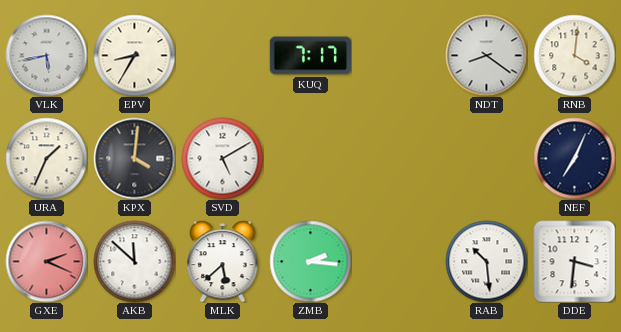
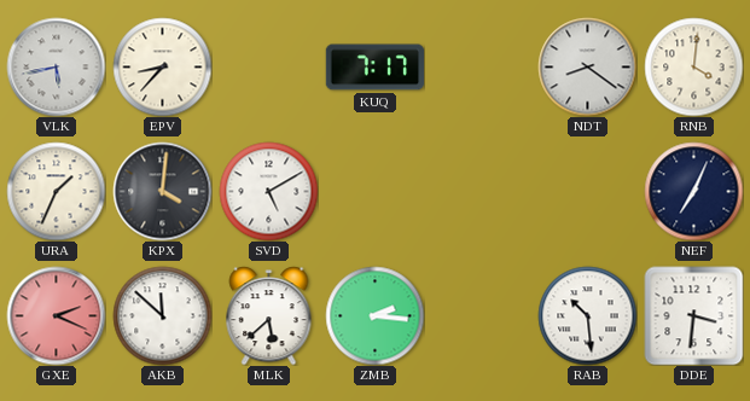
EPV: 8:35 -> 8:37
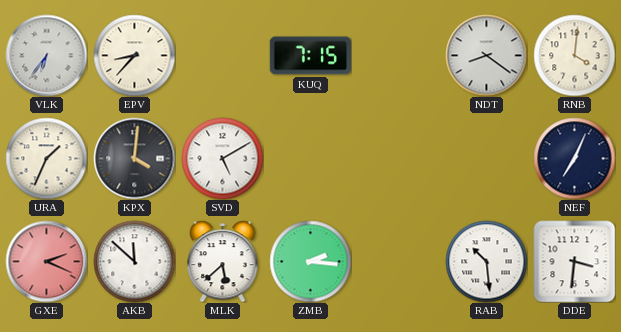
VLK: 5:43 -> 6:36
KUQ: 7:17 -> 7:15
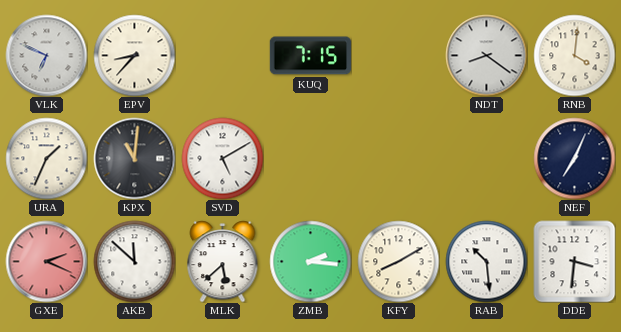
VLK: 6:36 -> 6:49
KPX: 4:01 -> 11:01
KFY: none -> 8:10
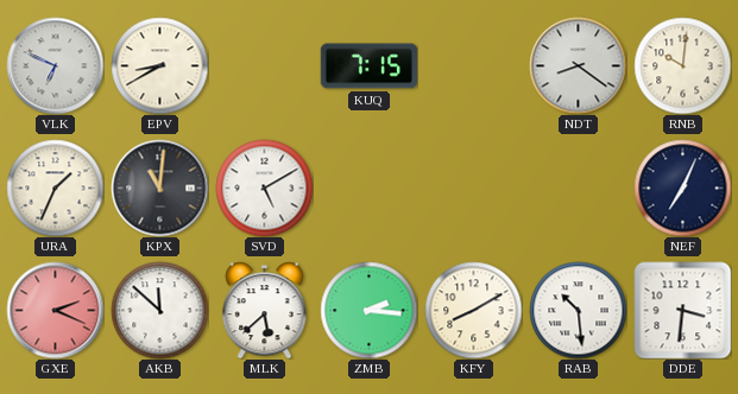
EPV: 8:37 -> 8:40
RNB: 4:01 -> 10:01
